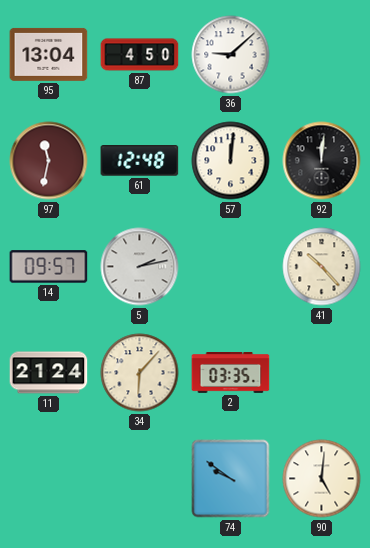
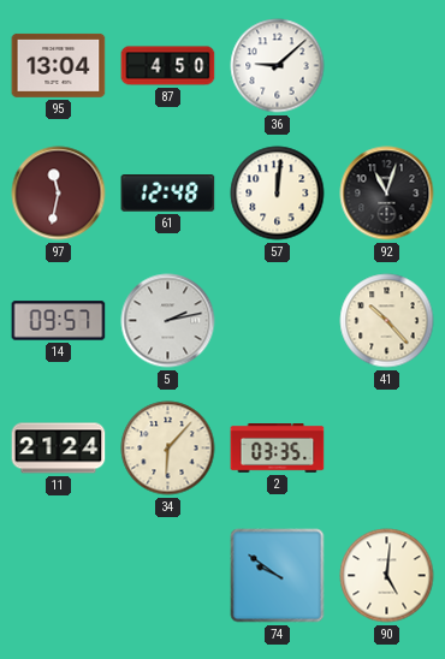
92: 12:01 -> 11:03
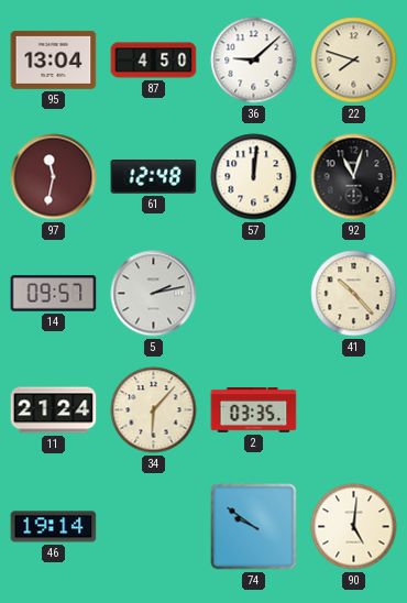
22: none -> 7:48
46: none -> 19:14
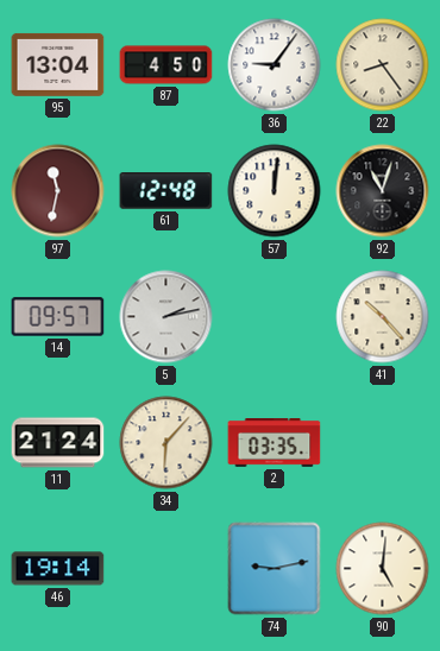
36: 9:08 -> 9:06
22: 7:48 -> 8:24
74: 9:51 -> 9:13
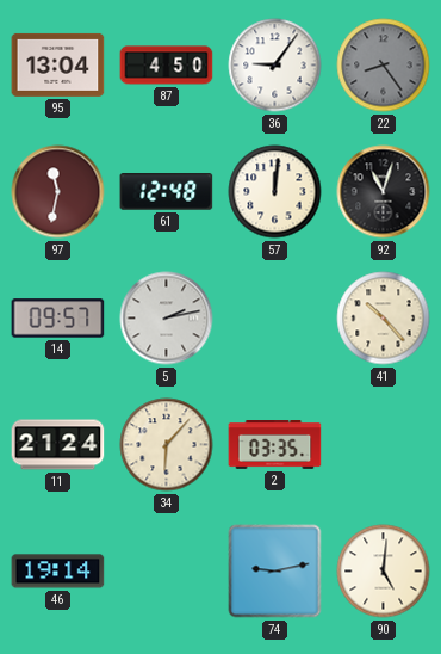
22 dial: cream -> grey
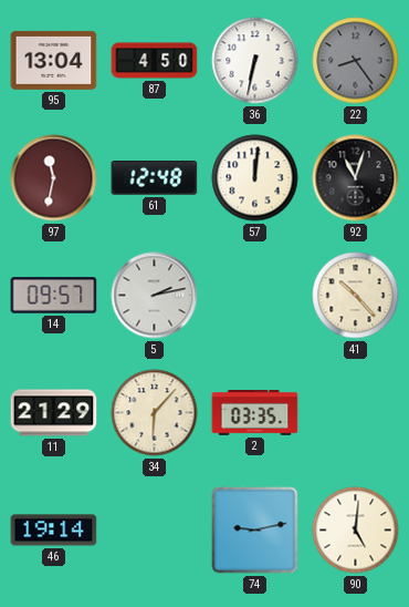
36: 9:06 -> 6:32
11: 21:24 -> 21:29
